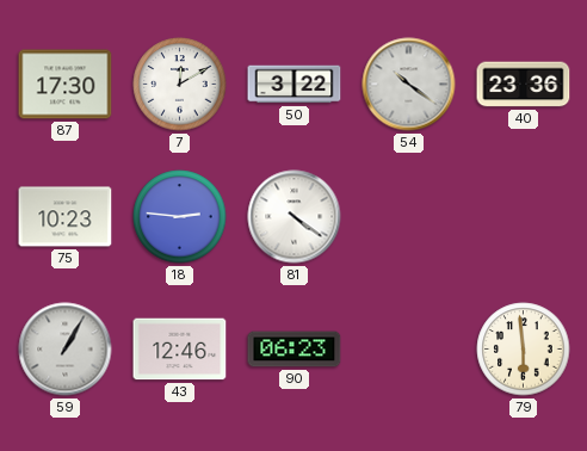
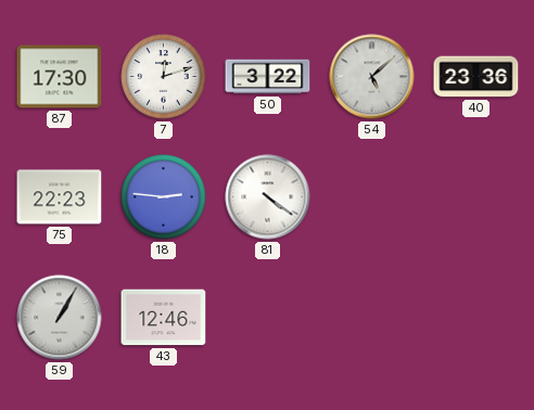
7: 12:10 -> 12:12
54: 10:21 -> 5:08
75: 10:23 -> 22:23
90: 06:23 -> none
79: 5:59 -> none
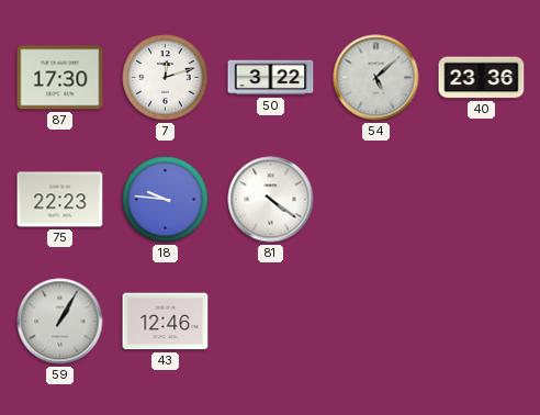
18: 2:46 -> 9:46
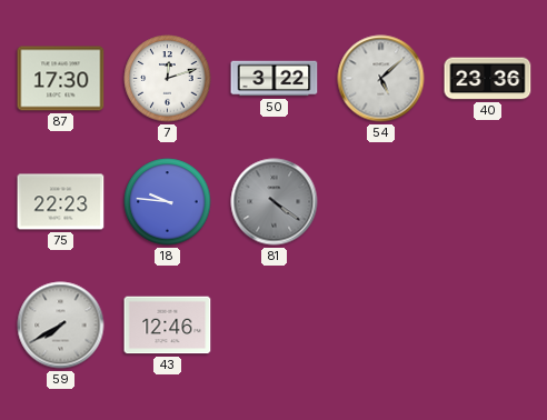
81 dial: white -> grey
59: 1:05 -> 7:40
